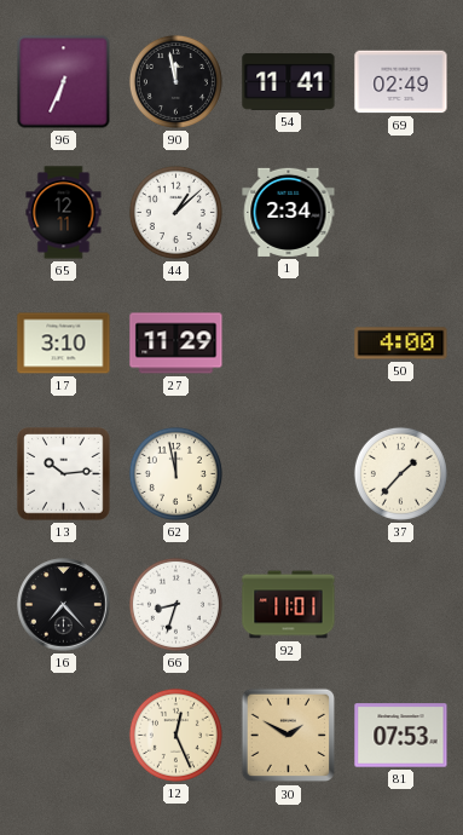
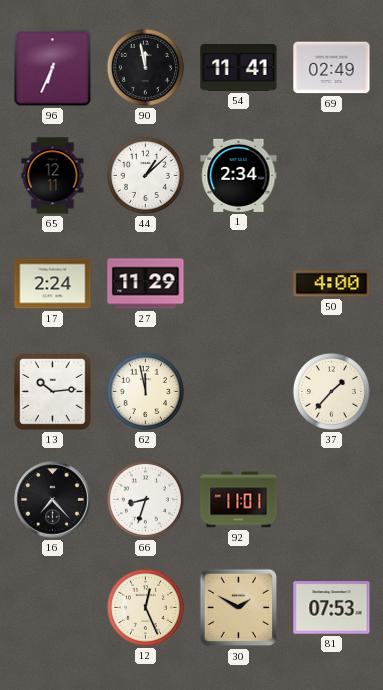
17: 3:10 -> 2:24
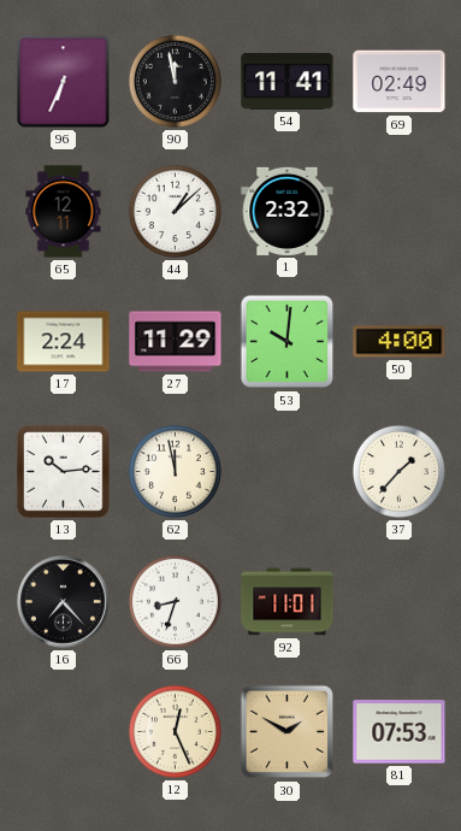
1: 2:34 -> 2:32
53: none -> 10:01
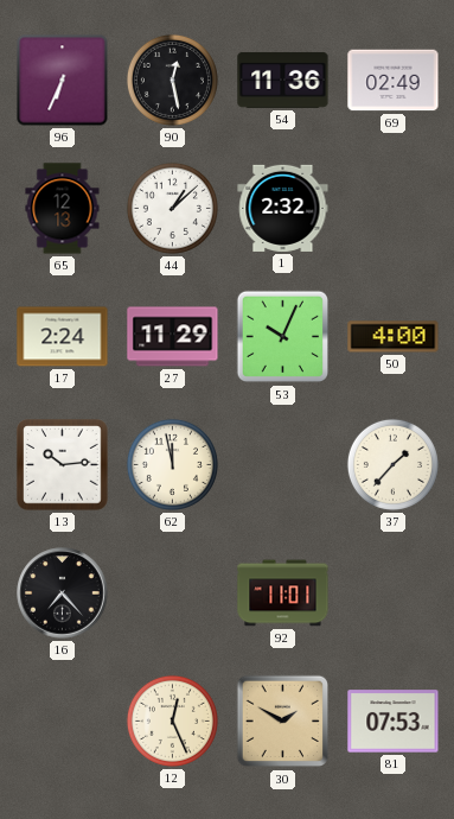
90: 11:58 -> 12:28
54: 11:41 -> 11:36
65: 12:11 -> 12:13
53: 10:01 -> 10:04
66: 8:33 -> none
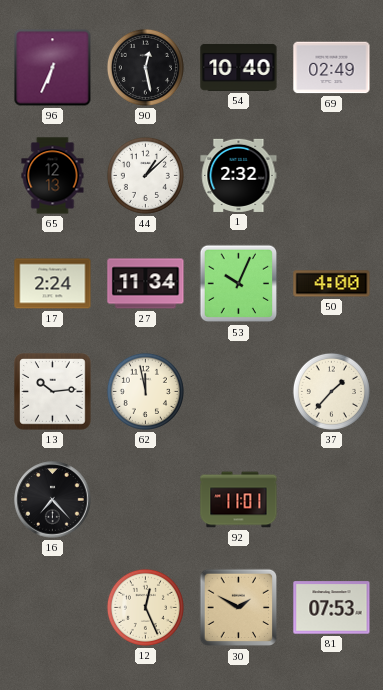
54: 11:36 -> 10:40
27: 11:29 -> 11:34
